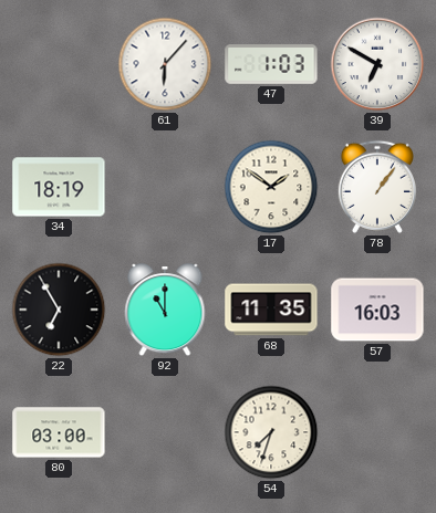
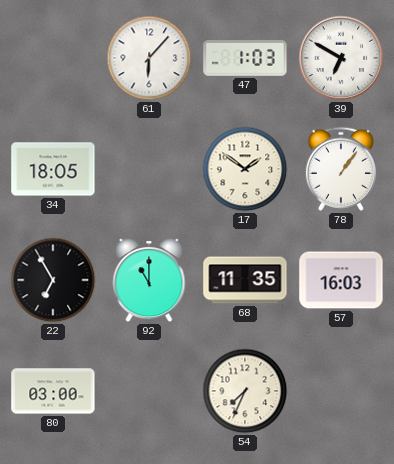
34: 18:19 -> 18:05
54: 7:33 -> 7:34
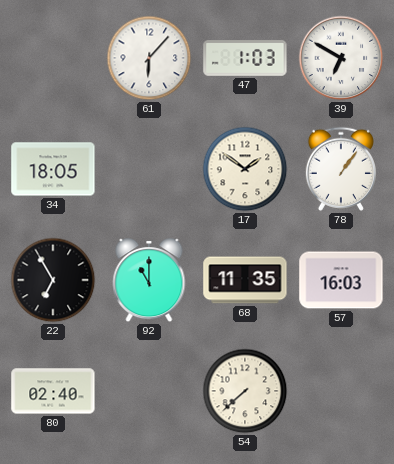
80: 03:00 -> 02:40
54: 7:34 -> 7:38
